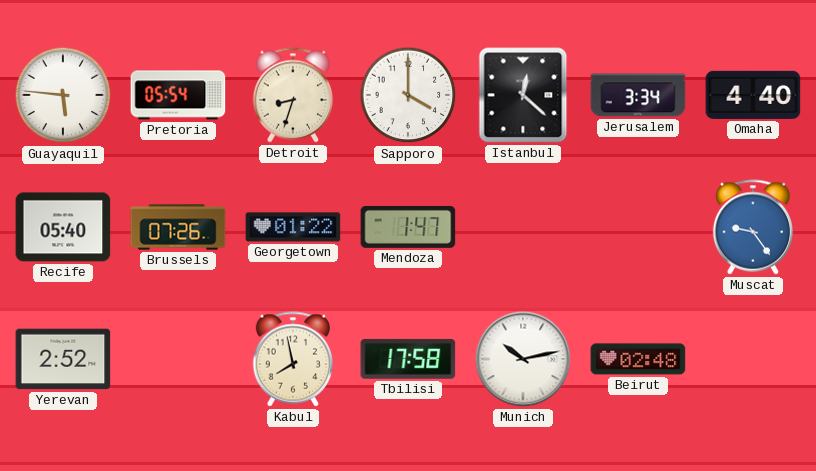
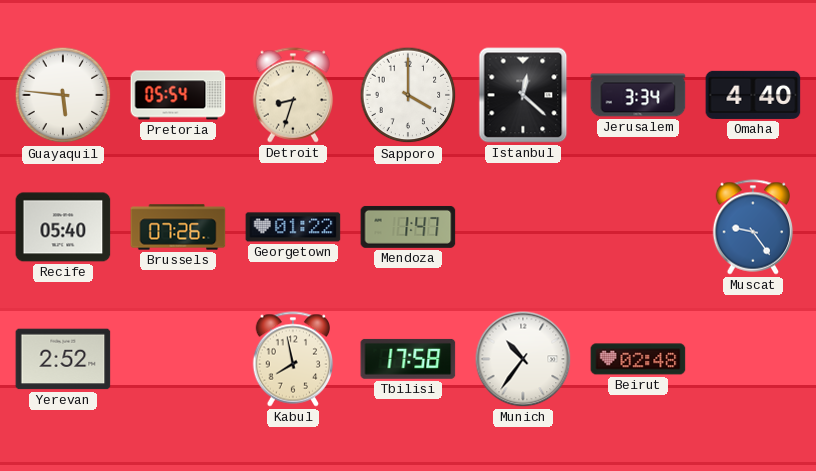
Munich: 10:13 -> 10:36
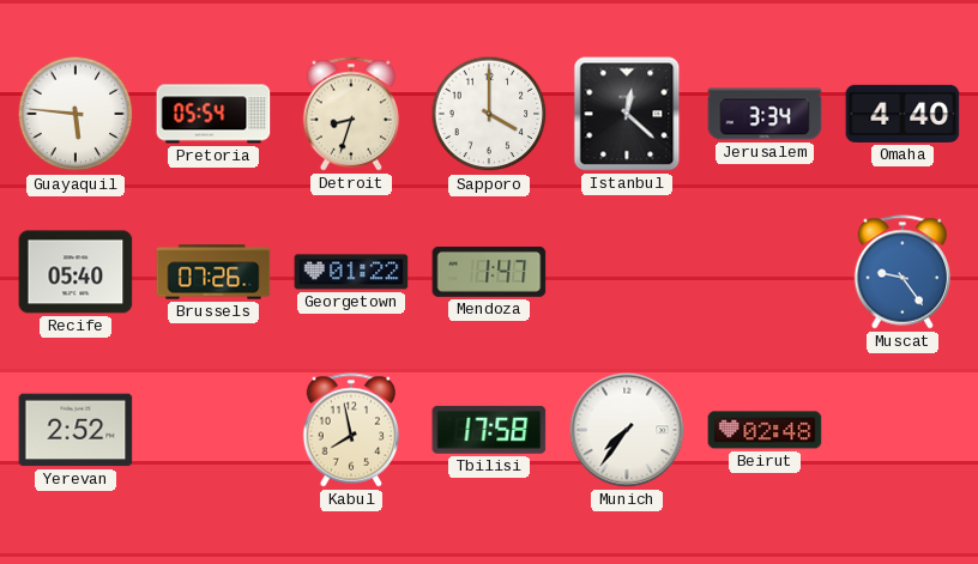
Munich: 10:36 -> 7:36
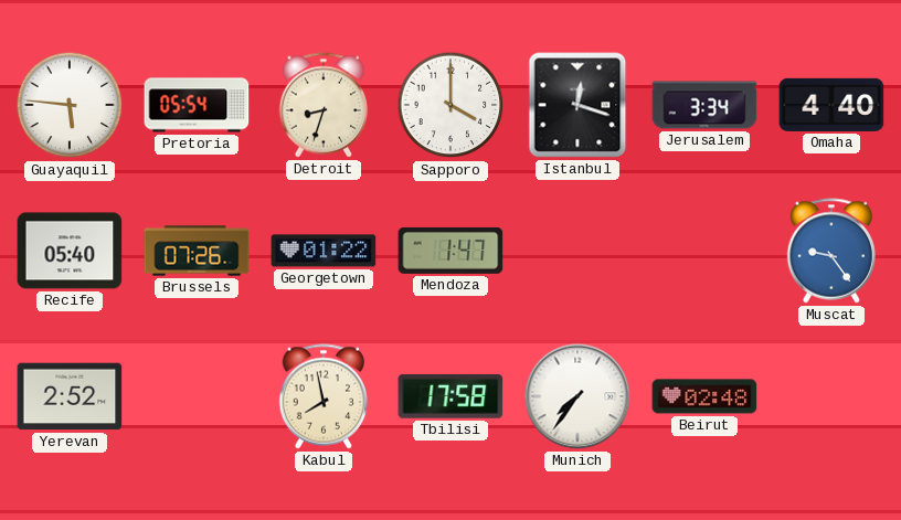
Istanbul: 12:22 -> 12:18
